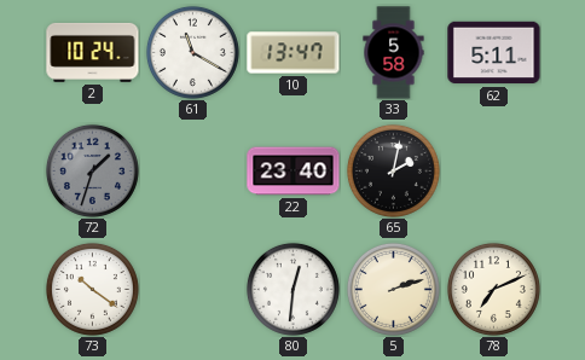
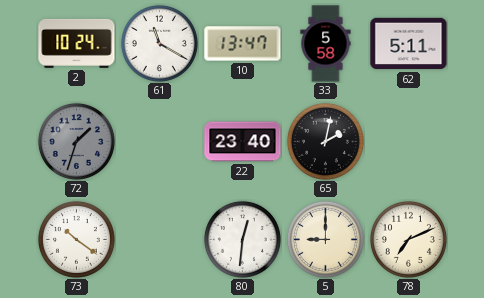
5: 2:12 -> 9:00
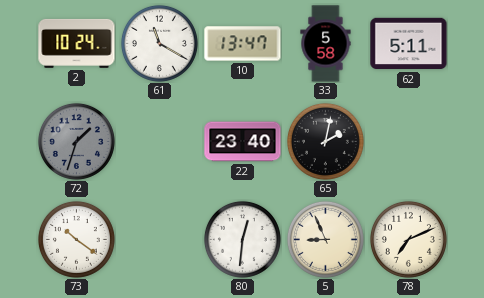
5: 9:00 -> 8:56
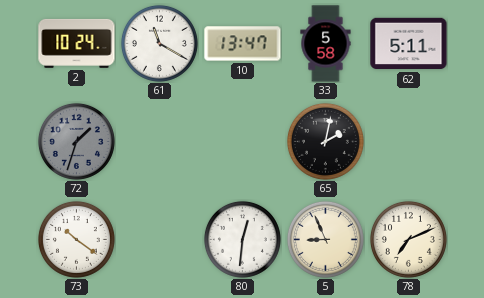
22: 23:40 -> none
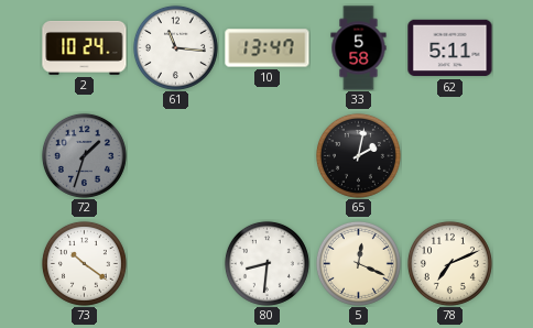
61: 11:20 -> 11:16
80: 12:31 -> 8:31
5: 8:56 -> 12:19
